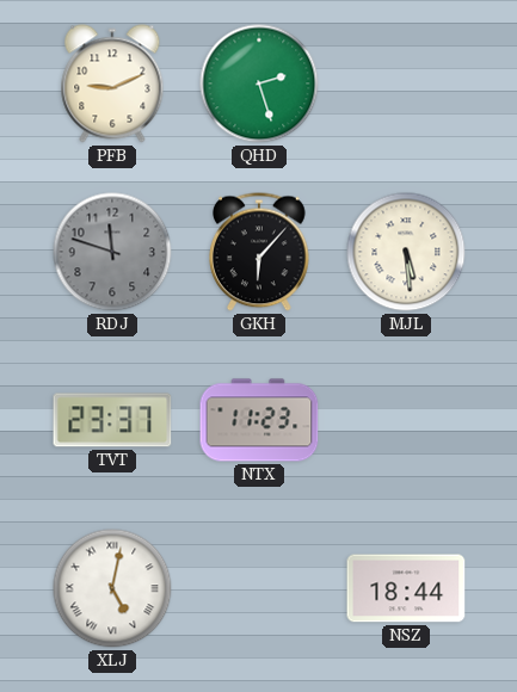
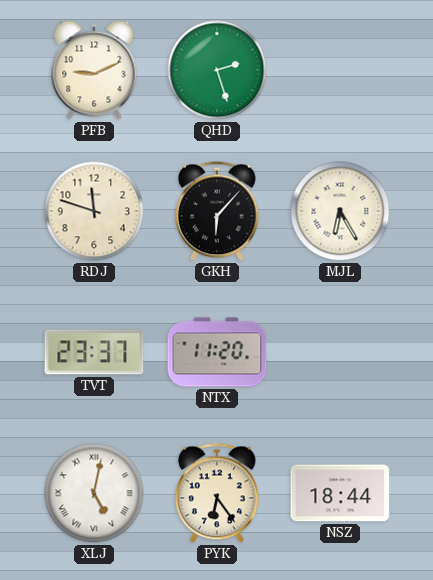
RDJ dial: grey -> cream
MJL: 5:29 -> 6:25
NTX: 11:23 -> 11:20
PYK: none -> 6:24
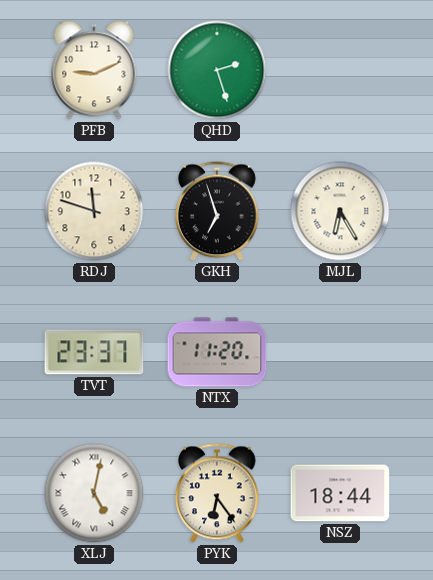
GKH: 6:07 -> 6:57
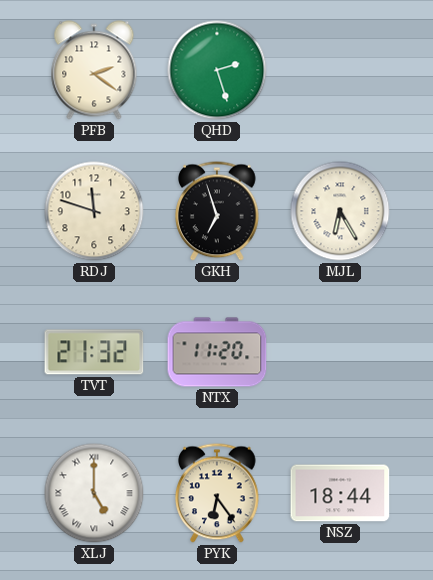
PFB: 9:11 -> 2:21
TVT: 23:37 -> 21:32
XLJ: 5:02 -> 5:00
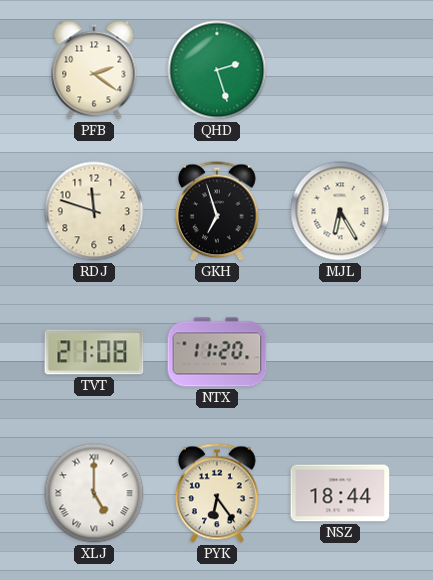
TVT: 21:32 -> 21:08
